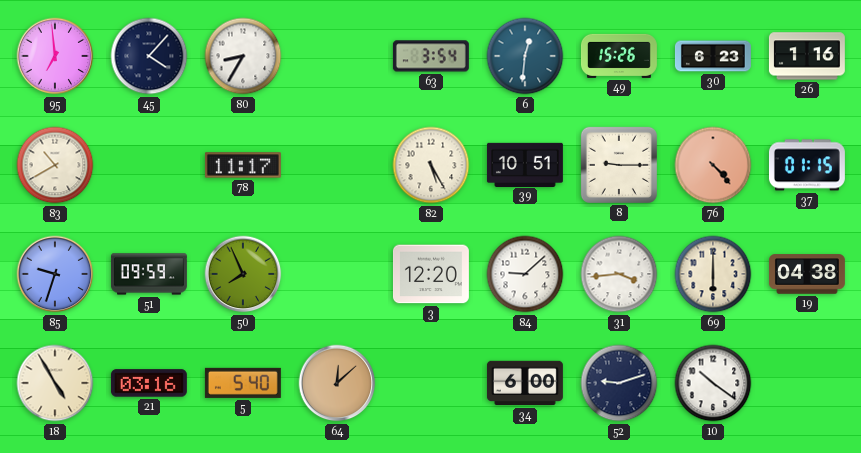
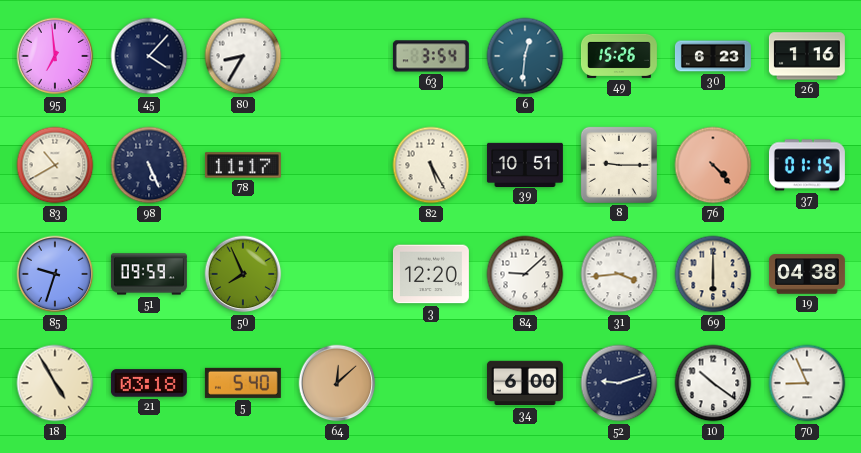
98: none -> 5:26
21: 03:16 -> 03:18
70: none -> 8:56
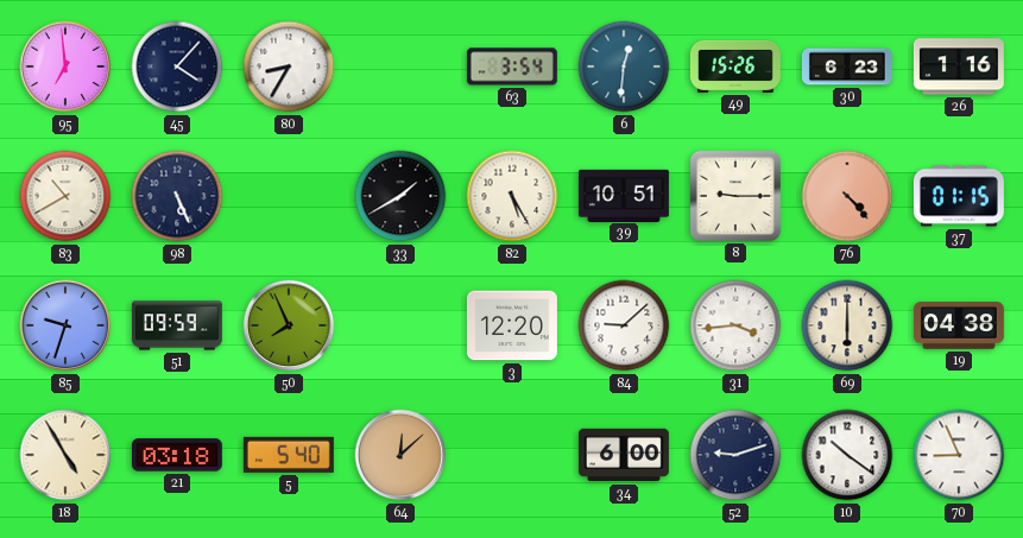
78: 11:17 -> none
33: none -> 1:40
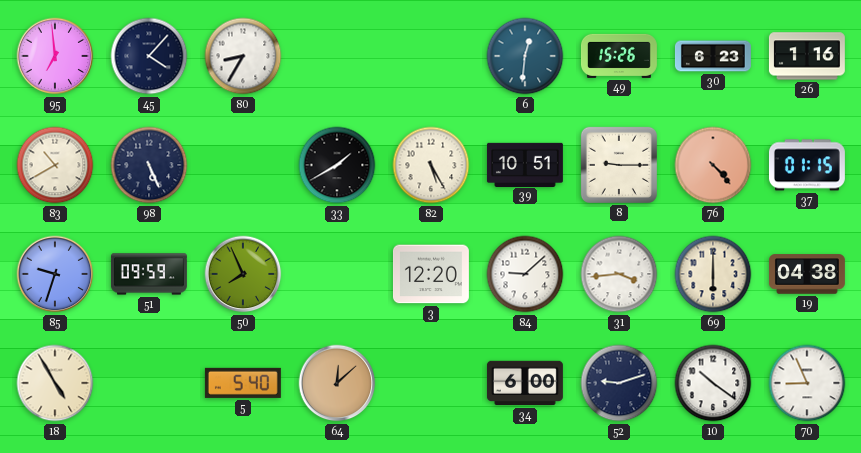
63: 3:54 -> none
21: 03:18 -> none
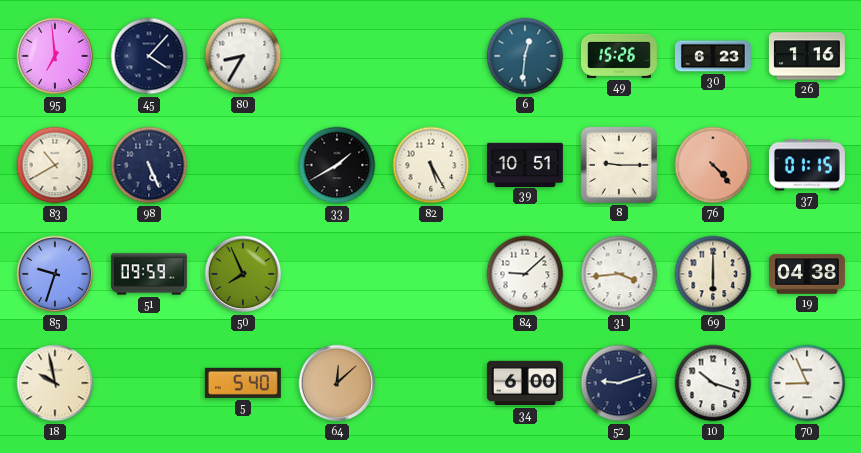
3: 12:20 -> none
18: 4:55 -> 9:58
10: 10:21 -> 10:18
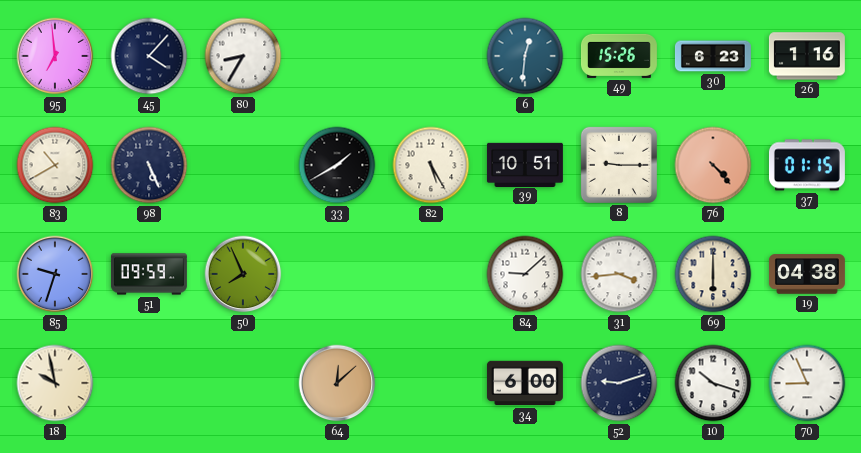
5: 5:40 -> none
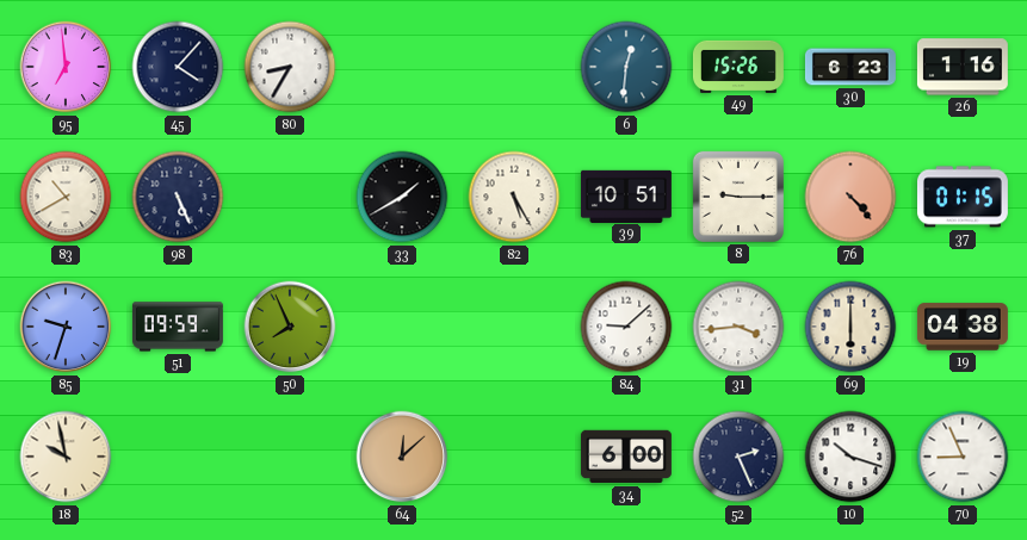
52: 9:12 -> 2:26
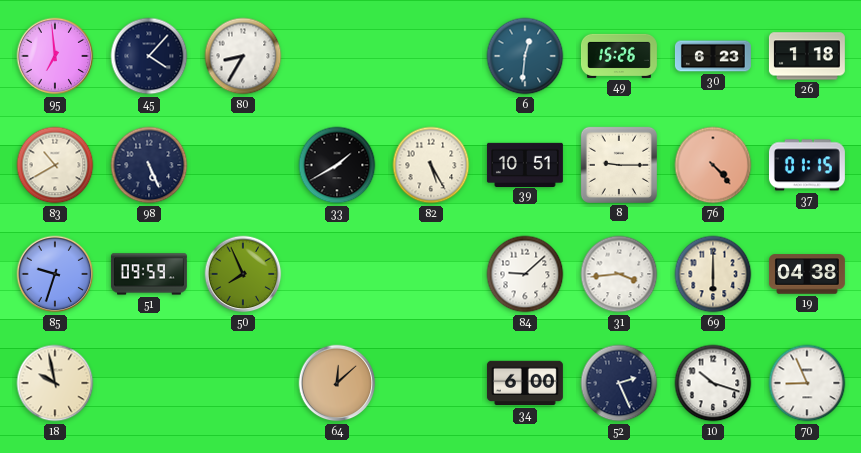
26: 1:16 -> 1:18
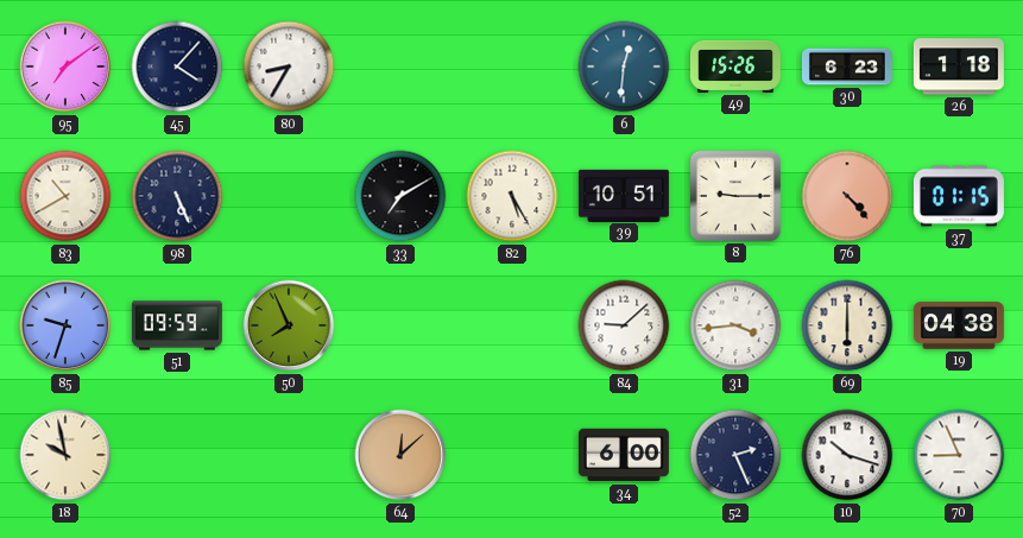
95: 6:59 -> 7:09
33: 1:40 -> 7:10
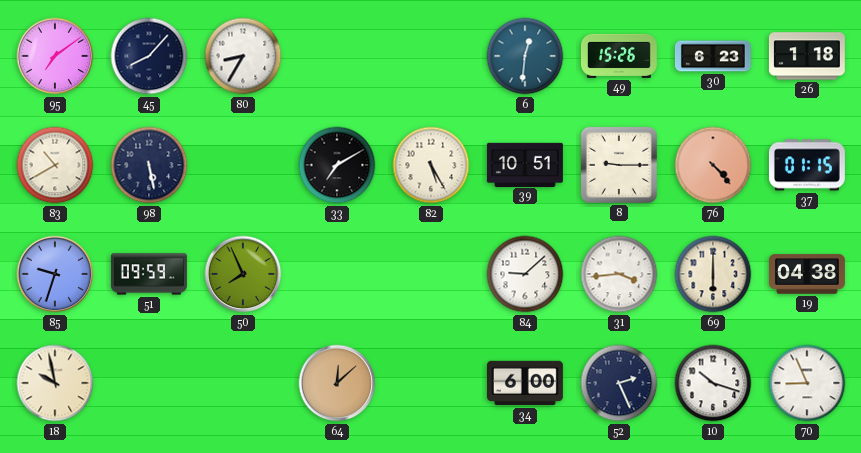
45: 4:07 -> 8:07
98: 5:26 -> 5:28
